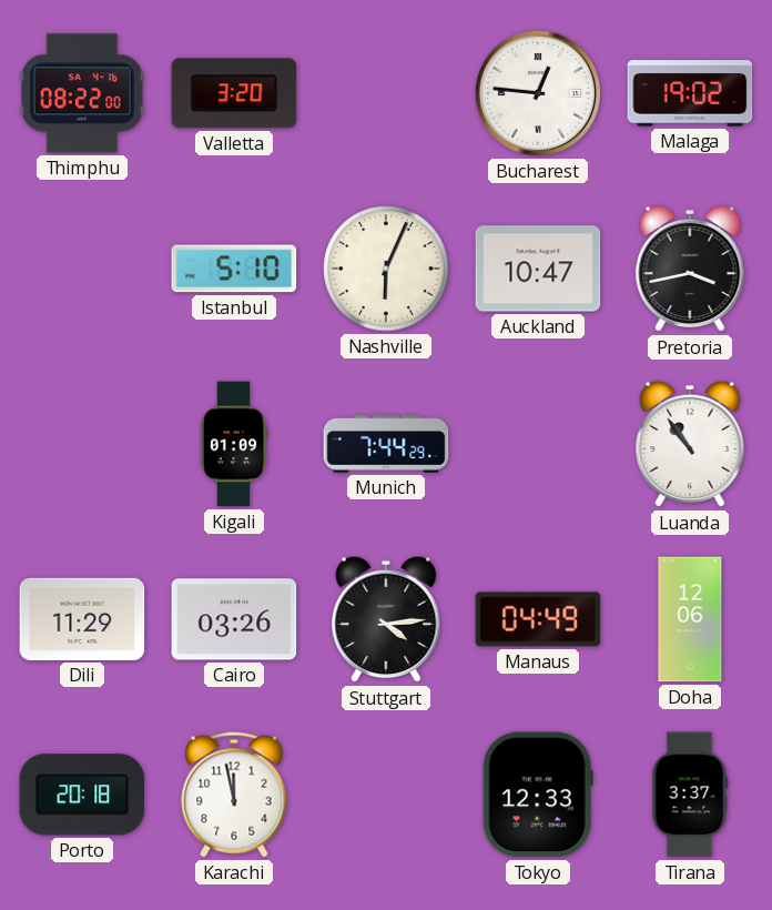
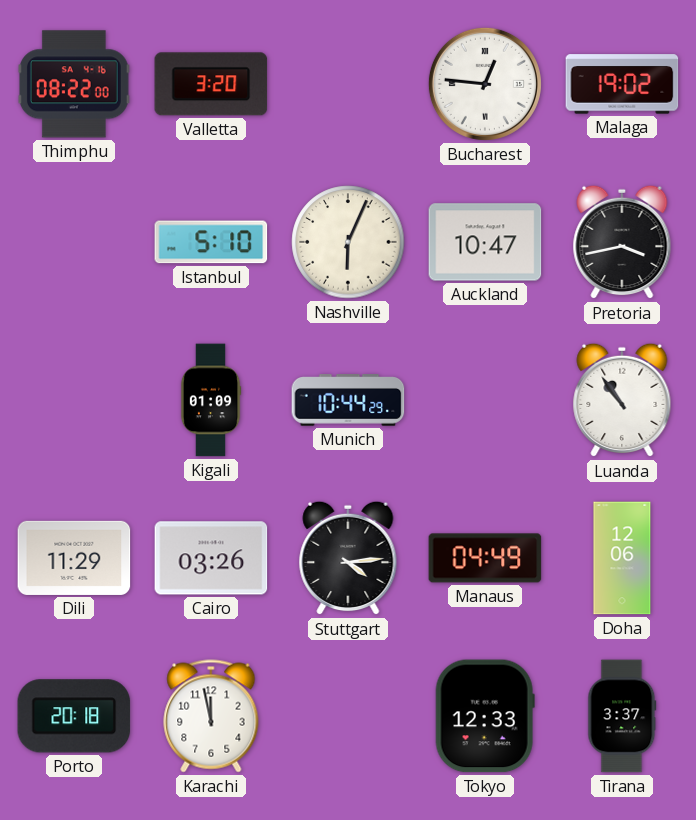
Munich: 7:44 -> 10:44
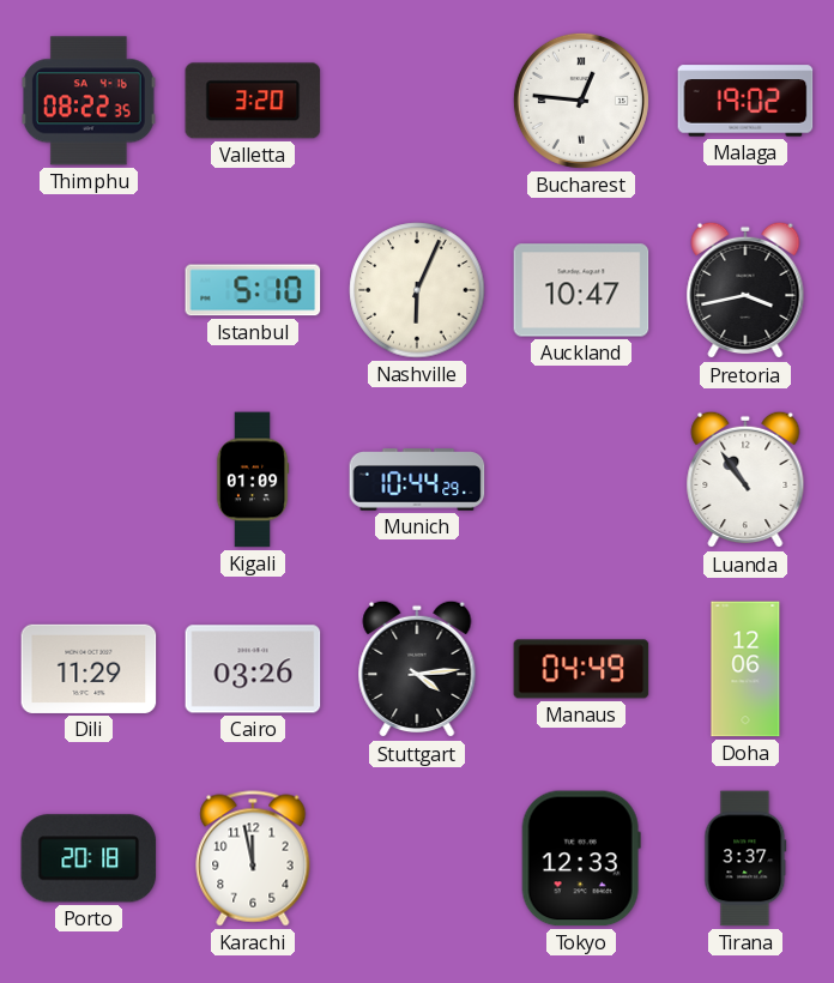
Thimphu: 08:22:00 -> 08:22:35
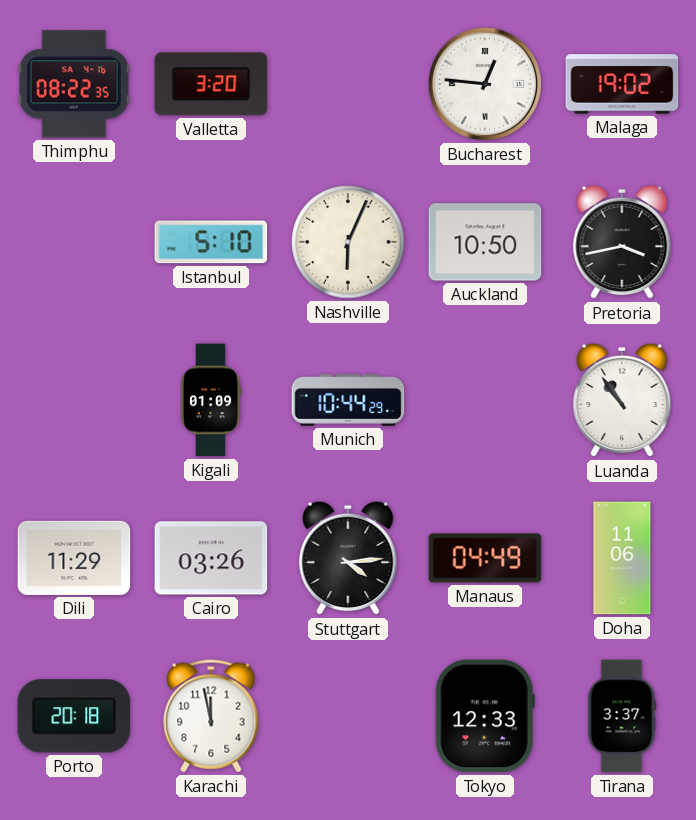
Auckland: 10:47 -> 10:50
Doha: 12:06 -> 11:06
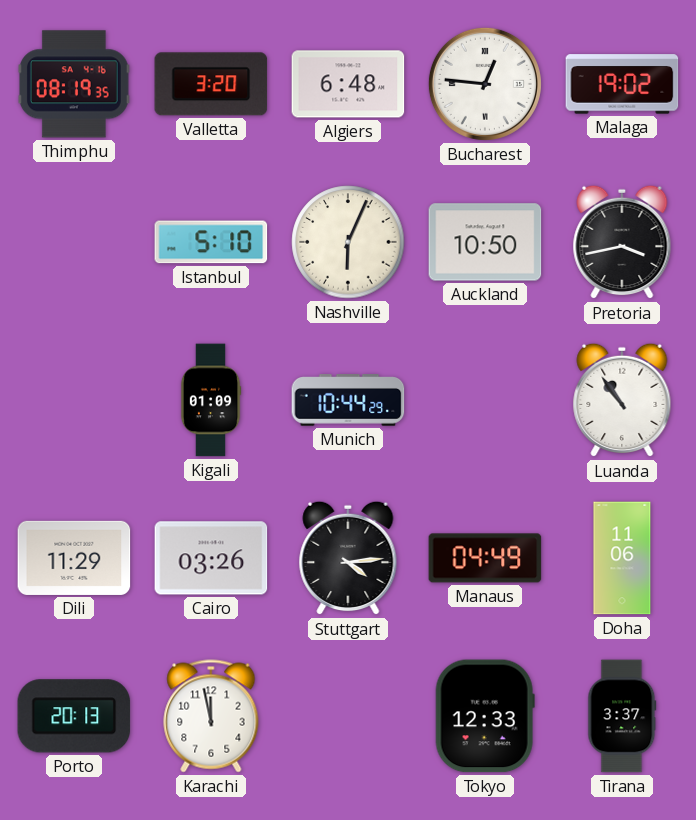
Thimphu: 08:22 -> 08:19
Algiers: none -> 6:48
Porto: 20:18 -> 20:13
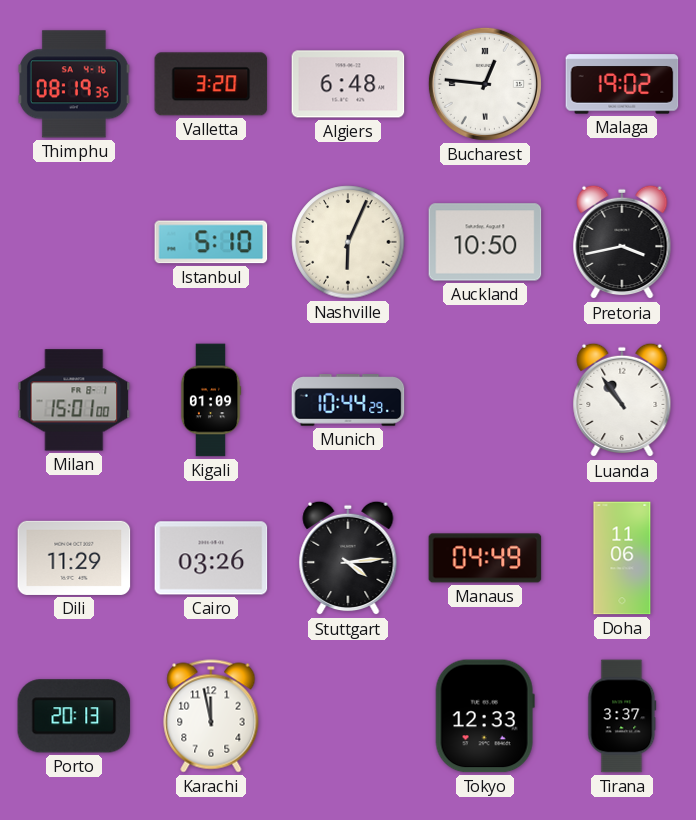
Milan: none -> 15:01
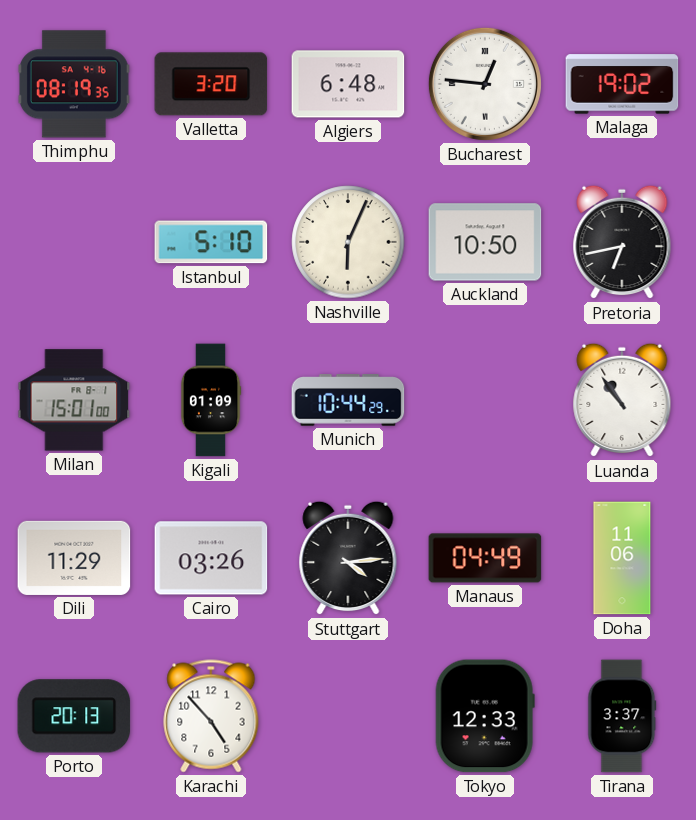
Pretoria: 3:43 -> 6:43
Karachi: 11:58 -> 4:53
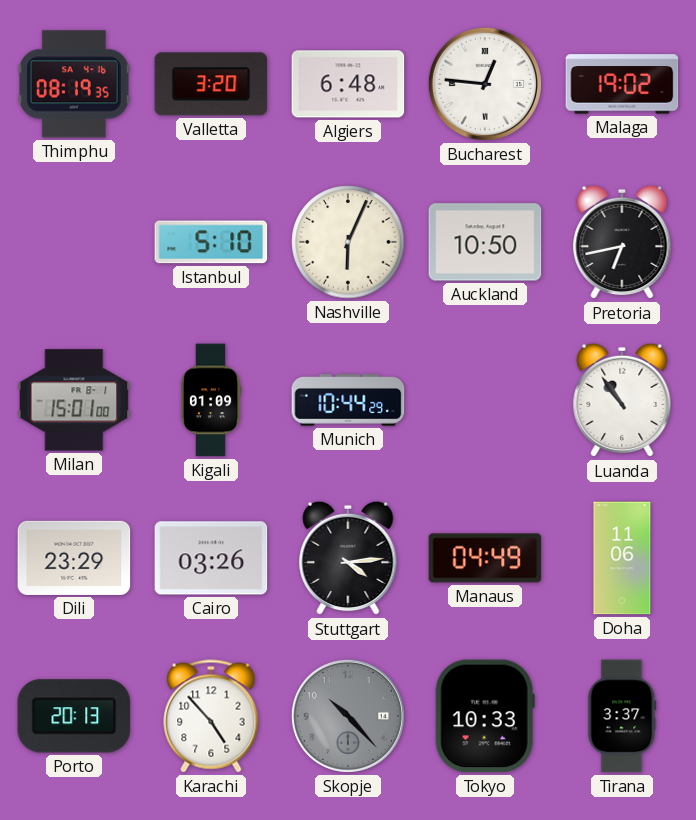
Dili: 11:29 -> 23:29
Skopje: none -> 10:23
Tokyo: 12:33 -> 10:33
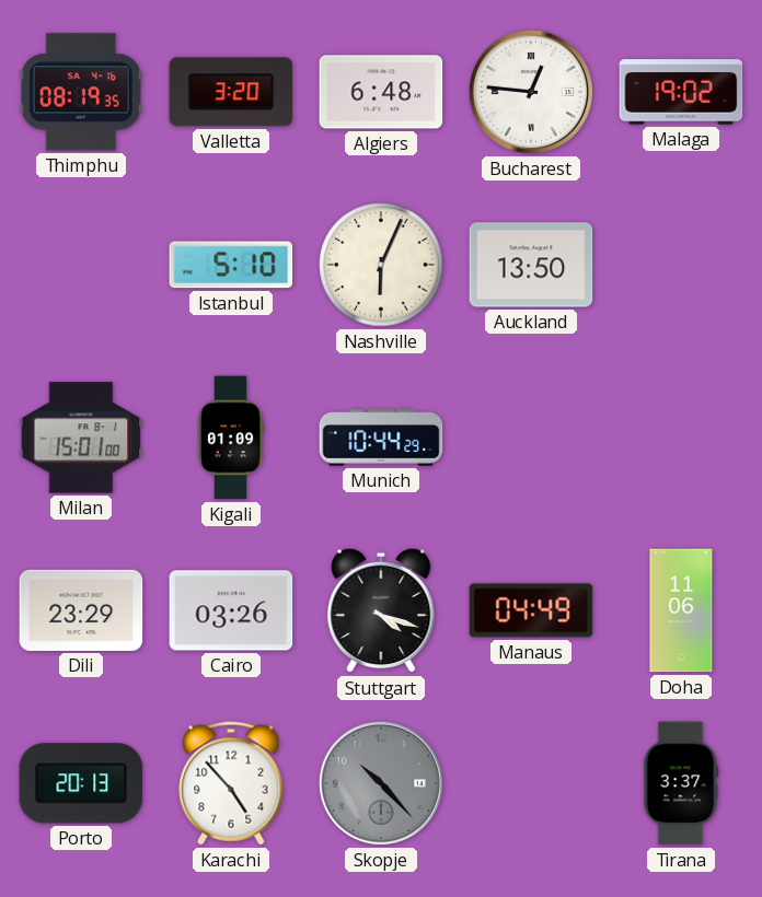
Auckland: 10:50 -> 13:50
Pretoria: 6:43 -> none
Luanda: 10:54 -> none
Stuttgart: 4:14 -> 4:18
Tokyo: 10:33 -> none
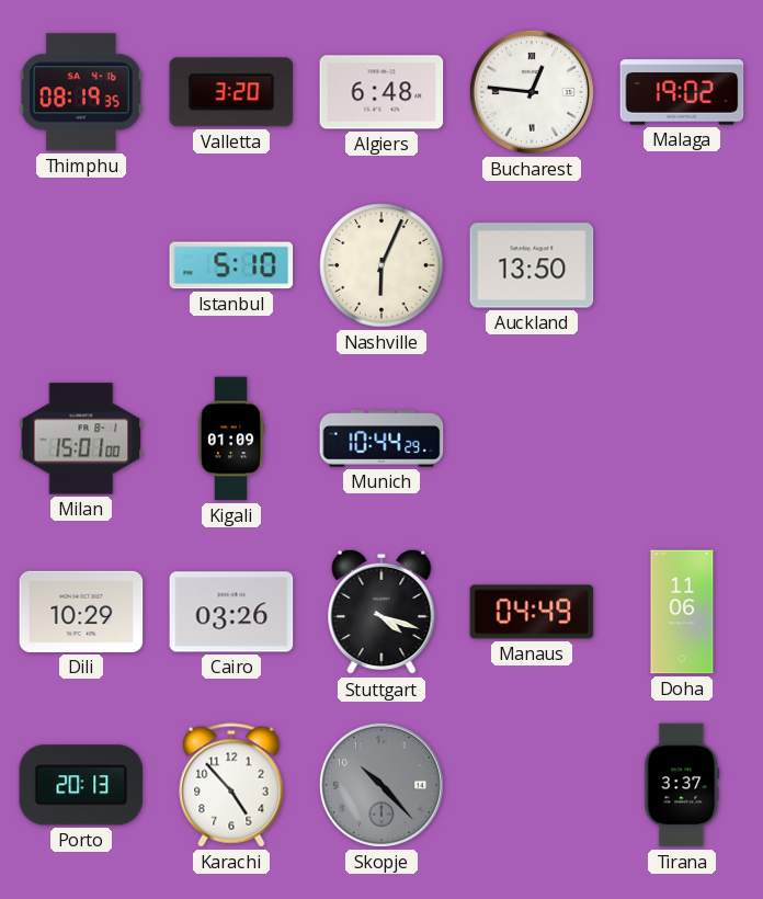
Dili: 23:29 -> 10:29
